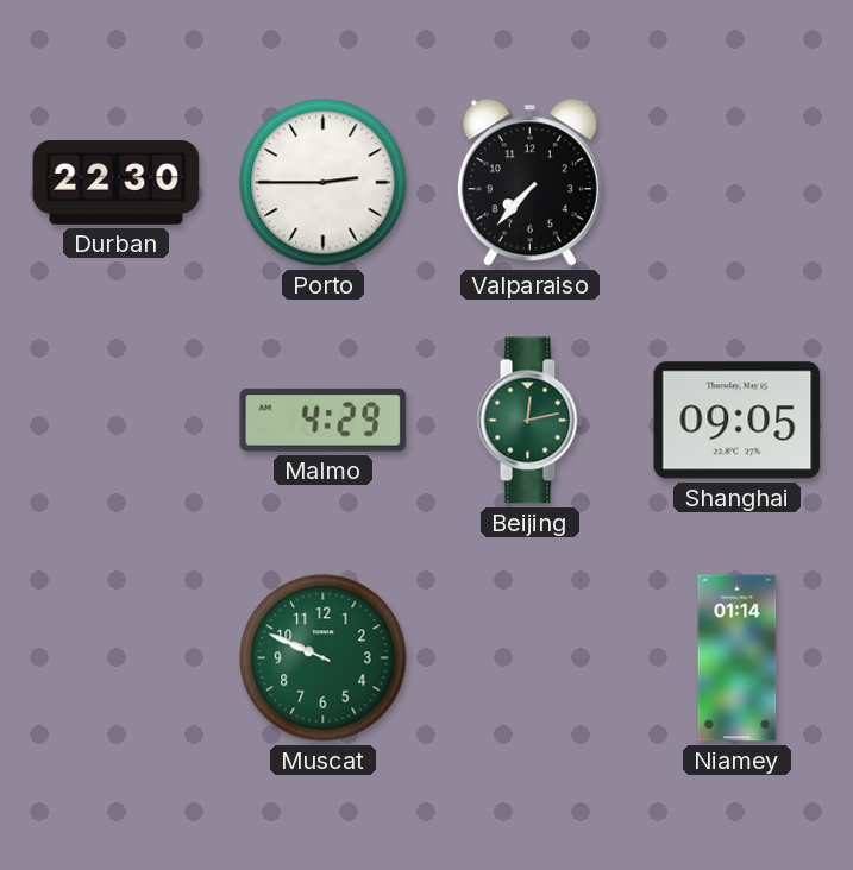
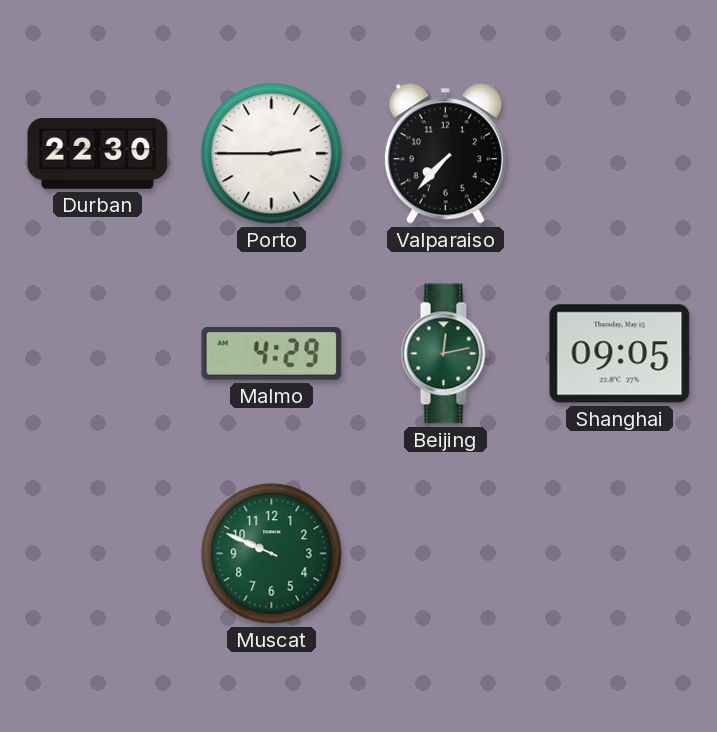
Niamey: 01:14 -> none
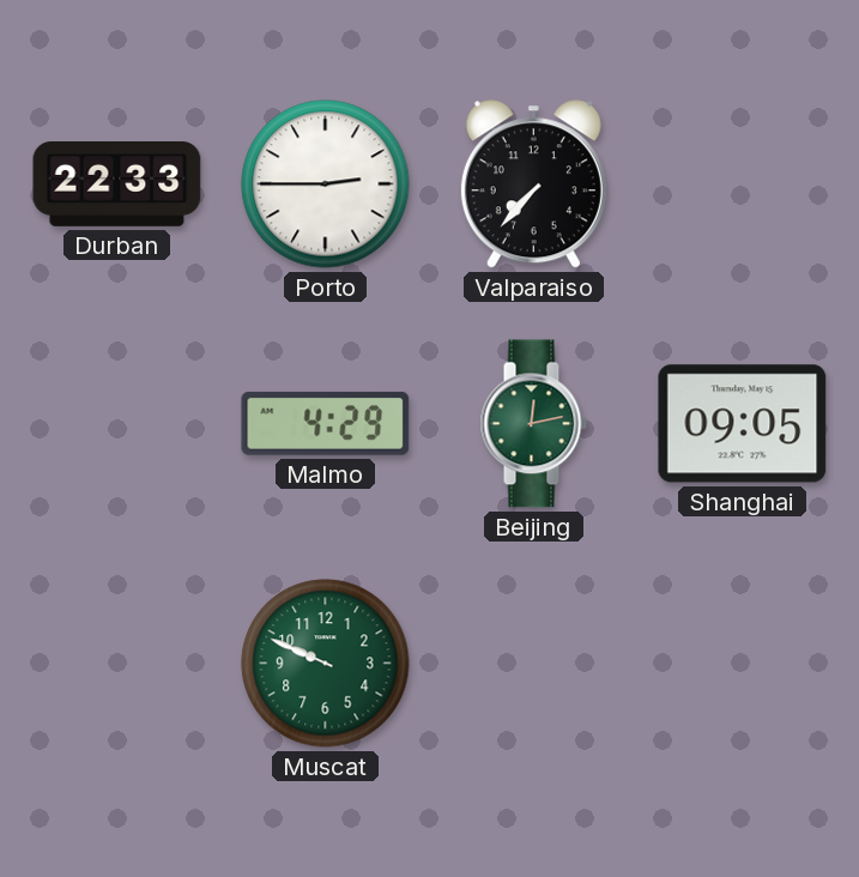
Durban: 22:30 -> 22:33
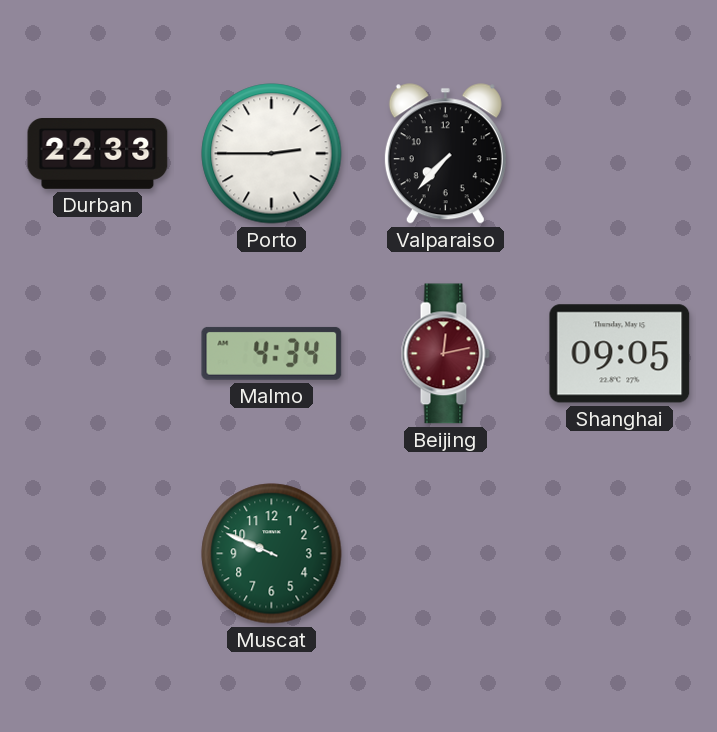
Malmo: 4:29 -> 4:34
Beijing dial: green -> burgundy
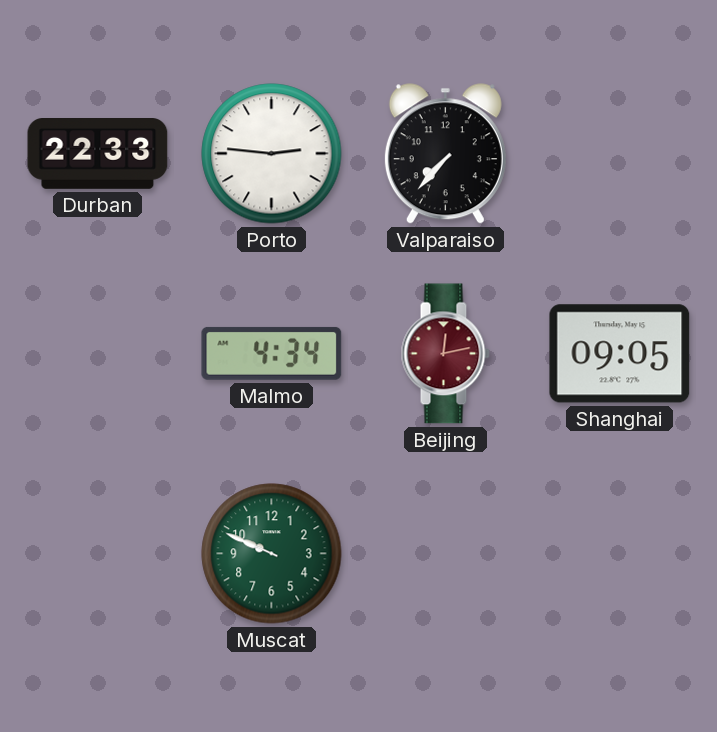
Porto: 2:45 -> 2:46
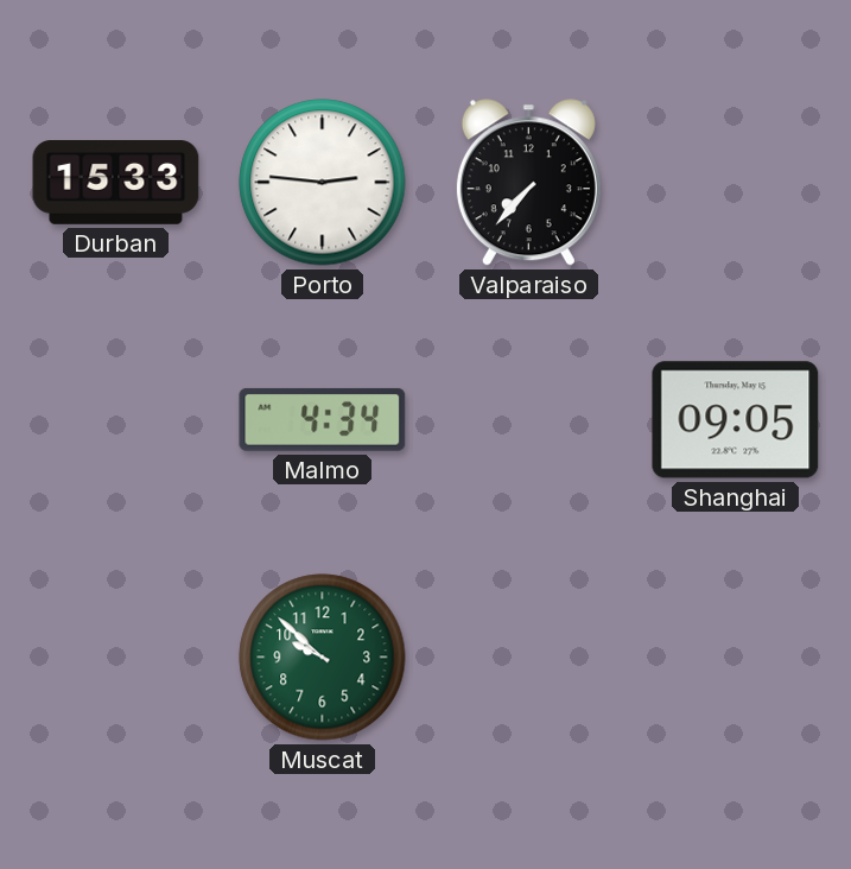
Durban: 22:33 -> 15:33
Beijing: 12:13 -> none
Muscat: 9:49 -> 9:52
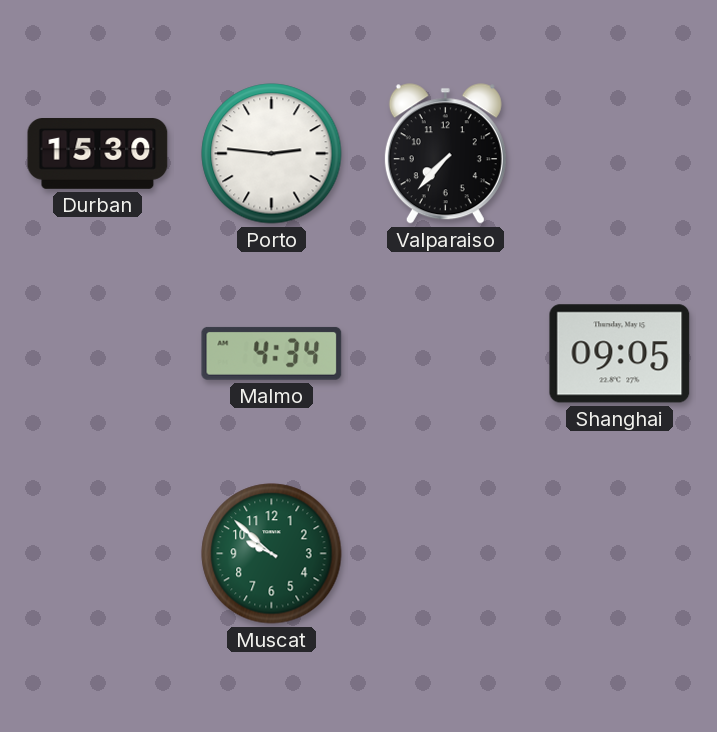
Durban: 15:33 -> 15:30
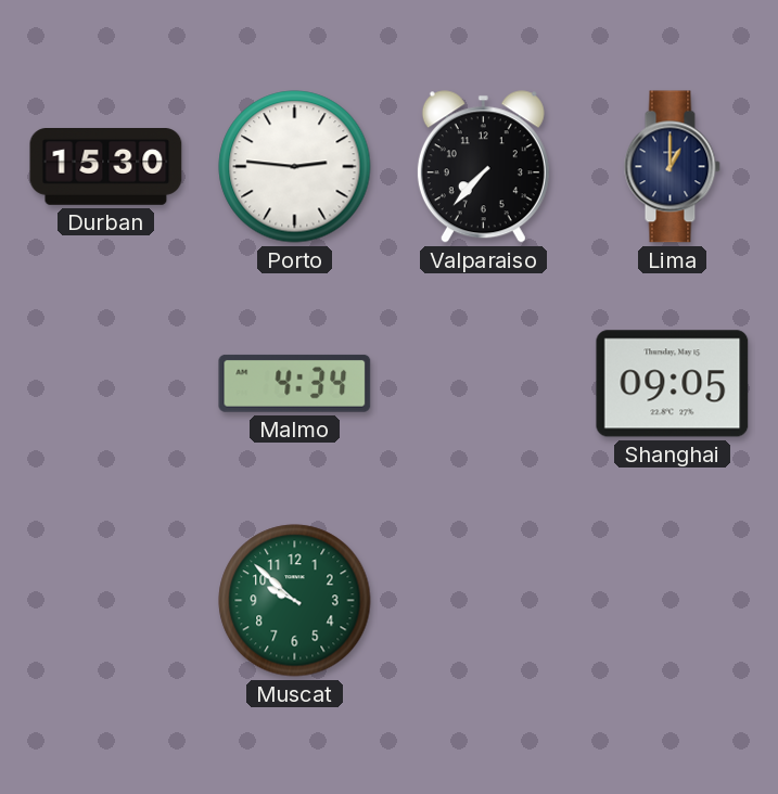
Lima: none -> 1:00
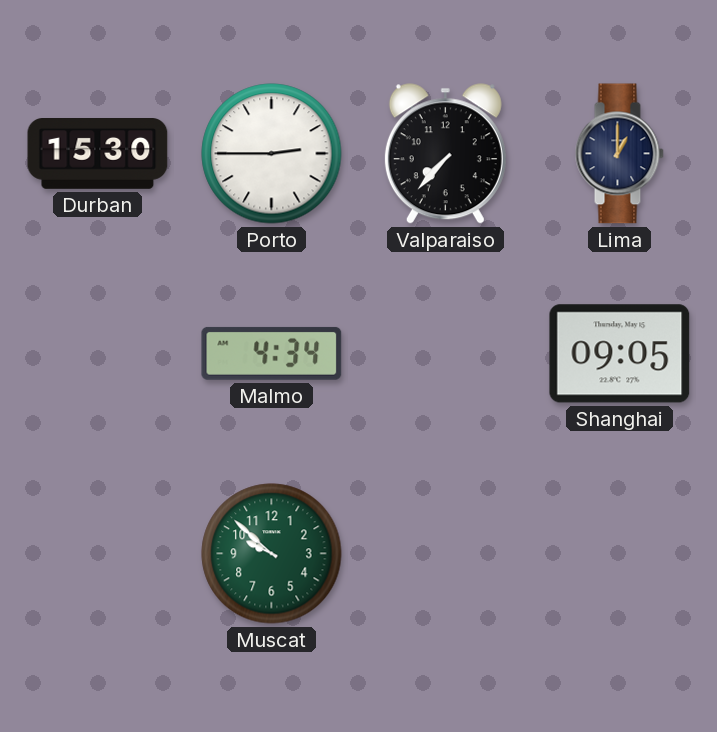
Porto: 2:46 -> 2:45
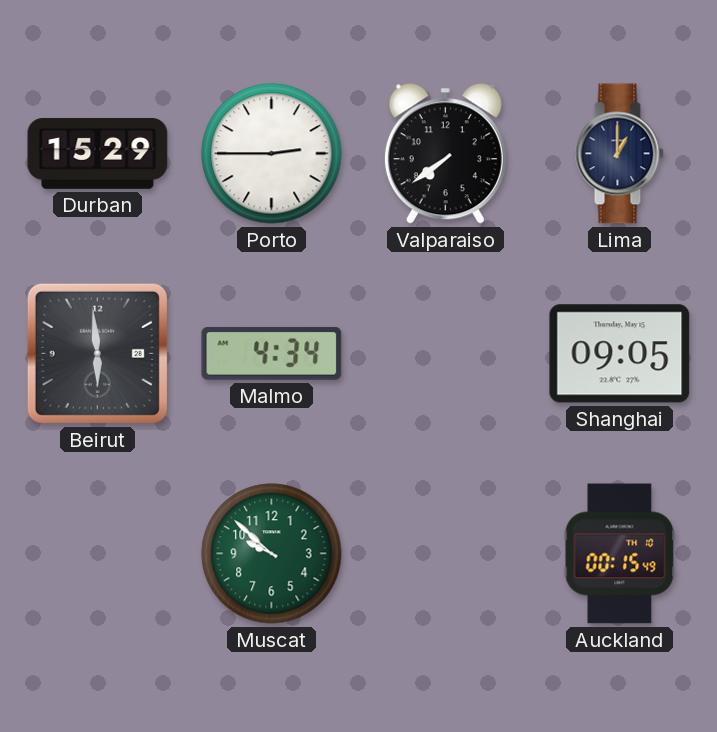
Durban: 15:30 -> 15:29
Valparaiso: 7:37 -> 7:39
Beirut: none -> 5:59
Auckland: none -> 00:15
